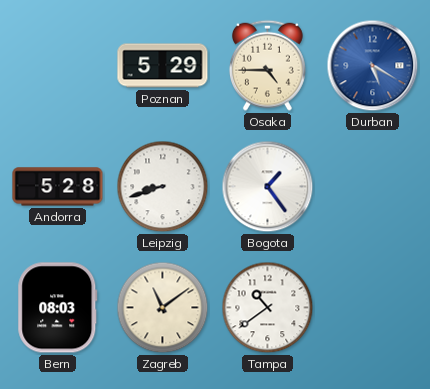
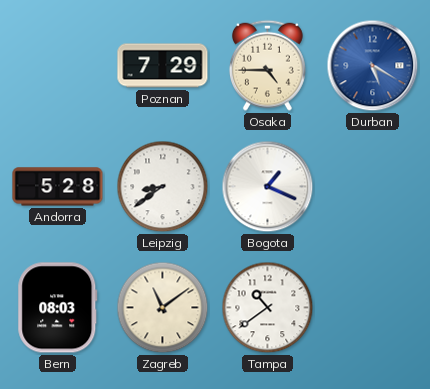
Poznan: 5:29 -> 7:29
Leipzig: 8:42 -> 8:39
Bogota: 1:24 -> 1:19
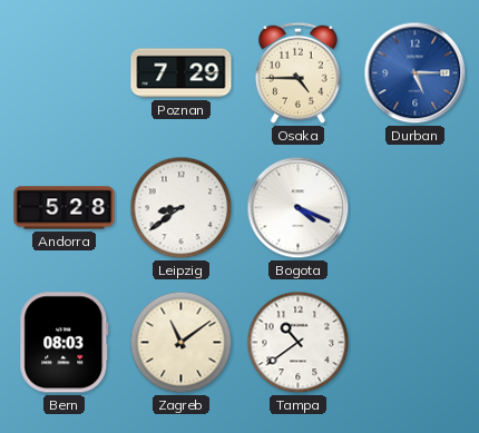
Durban: 5:20 -> 5:15
Bogota: 1:19 -> 4:19
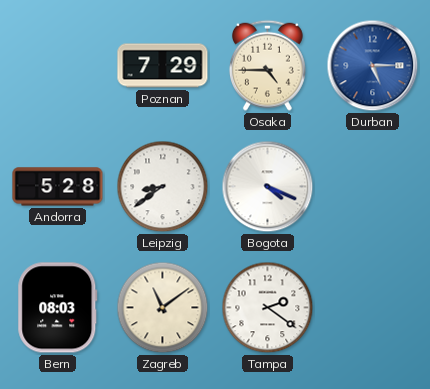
Tampa: 10:39 -> 2:21
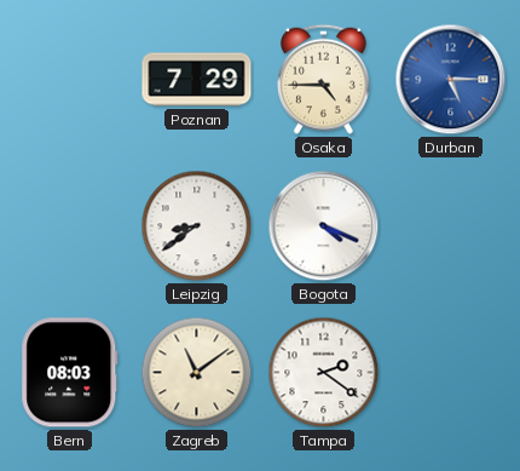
Andorra: 5:28 -> none
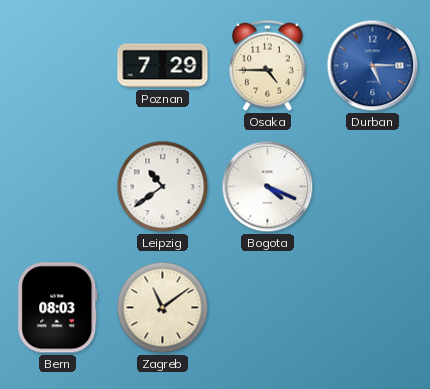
Leipzig: 8:39 -> 10:39
Tampa: 2:21 -> none
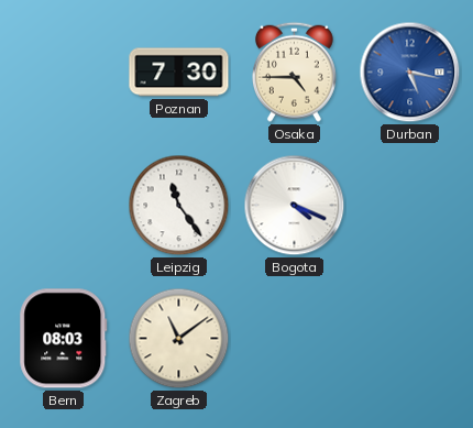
Poznan: 7:29 -> 7:30
Durban: 5:15 -> 5:17
Leipzig: 10:39 -> 11:24
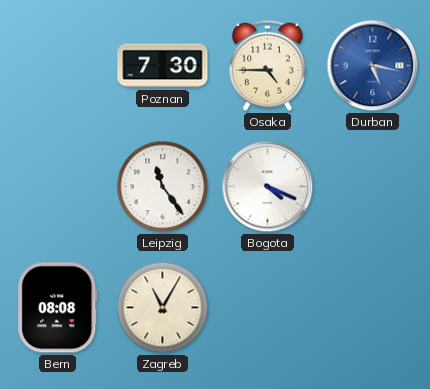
Bern: 08:03 -> 08:08
Zagreb: 11:09 -> 11:05
